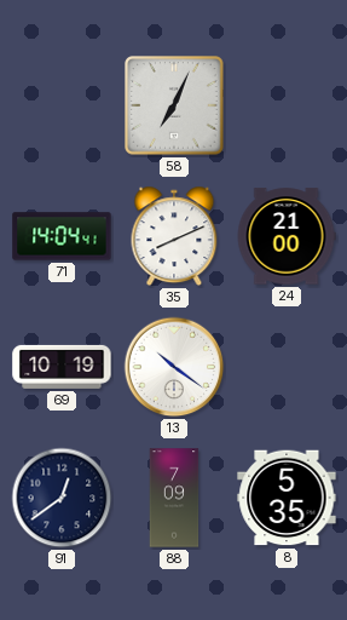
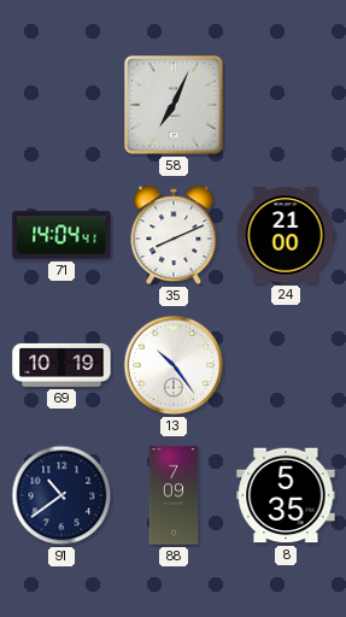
13: 10:21 -> 10:24
91: 12:39 -> 10:39
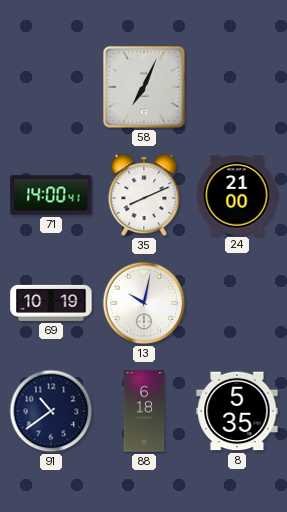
71: 14:04 -> 14:00
13: 10:24 -> 10:02
88: 7:09 -> 6:18
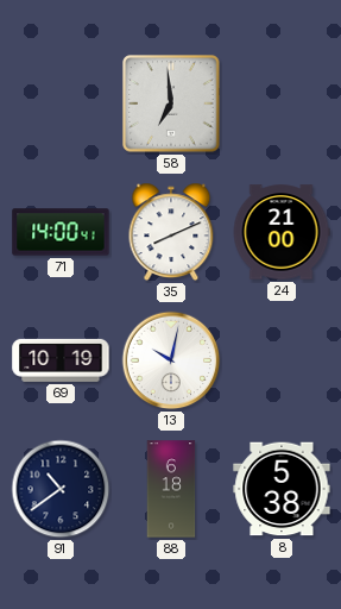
58: 7:04 -> 6:59
8: 5:35 -> 5:38
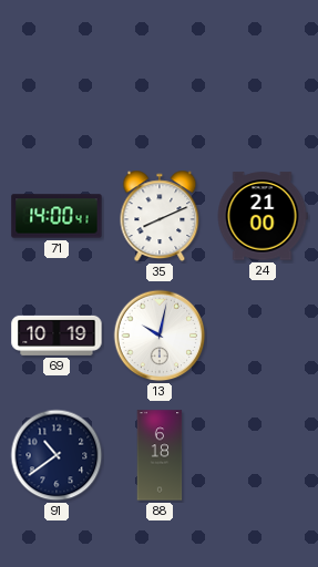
58: 6:59 -> none
8: 5:38 -> none
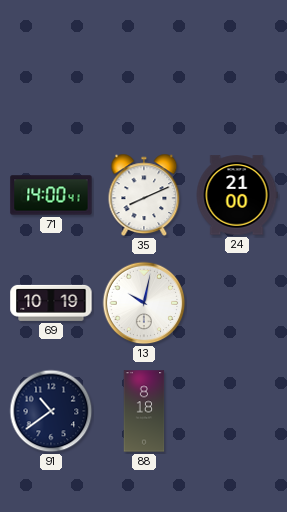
88: 6:18 -> 8:18
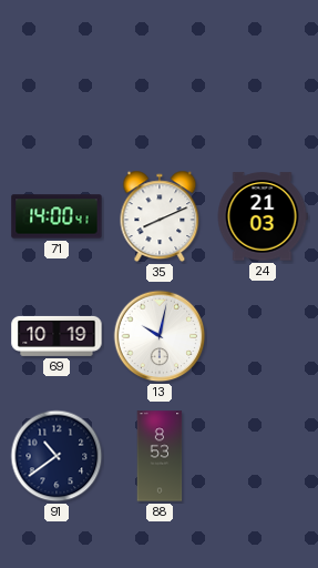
24: 21:00 -> 21:03
88: 8:18 -> 8:53
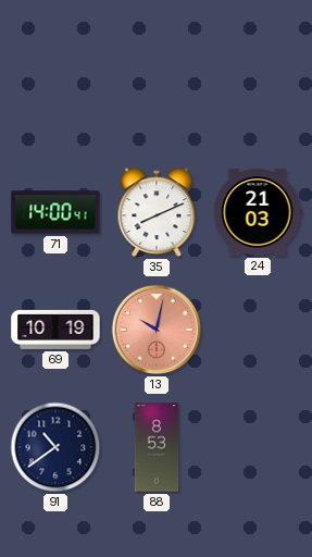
13 dial: white -> salmon
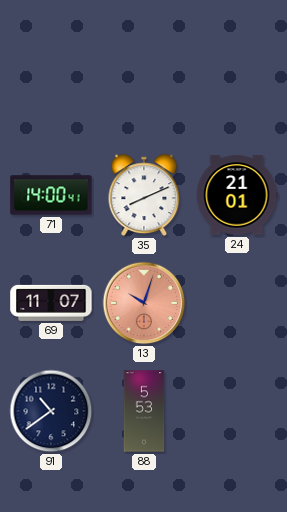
24: 21:03 -> 21:01
69: 10:19 -> 11:07
13: 10:02 -> 10:03
88: 8:53 -> 5:53
